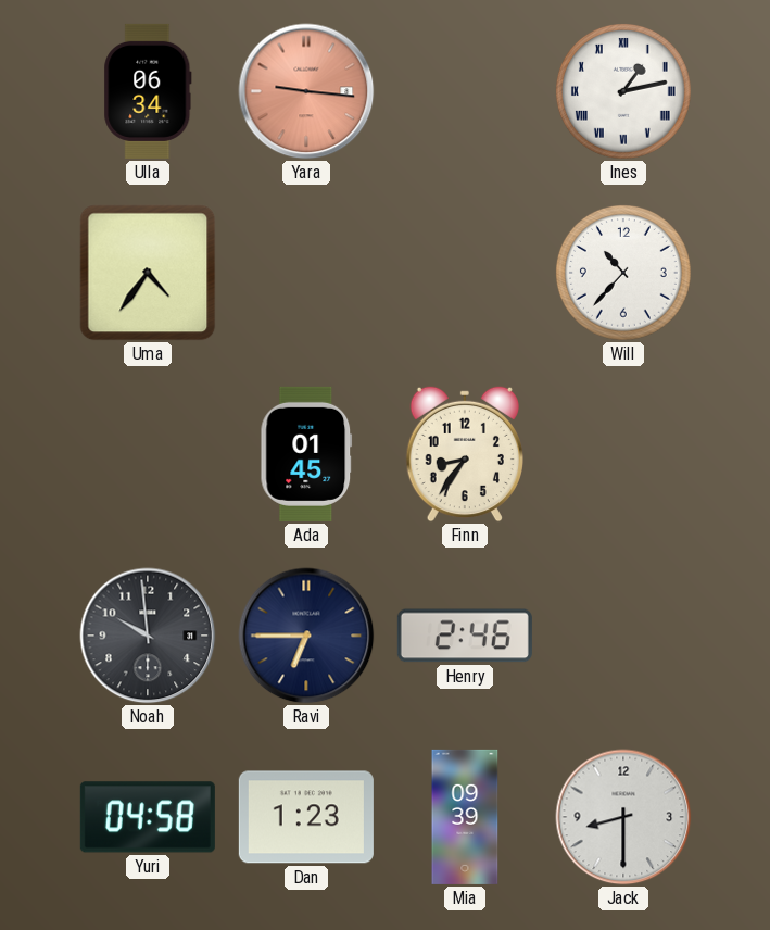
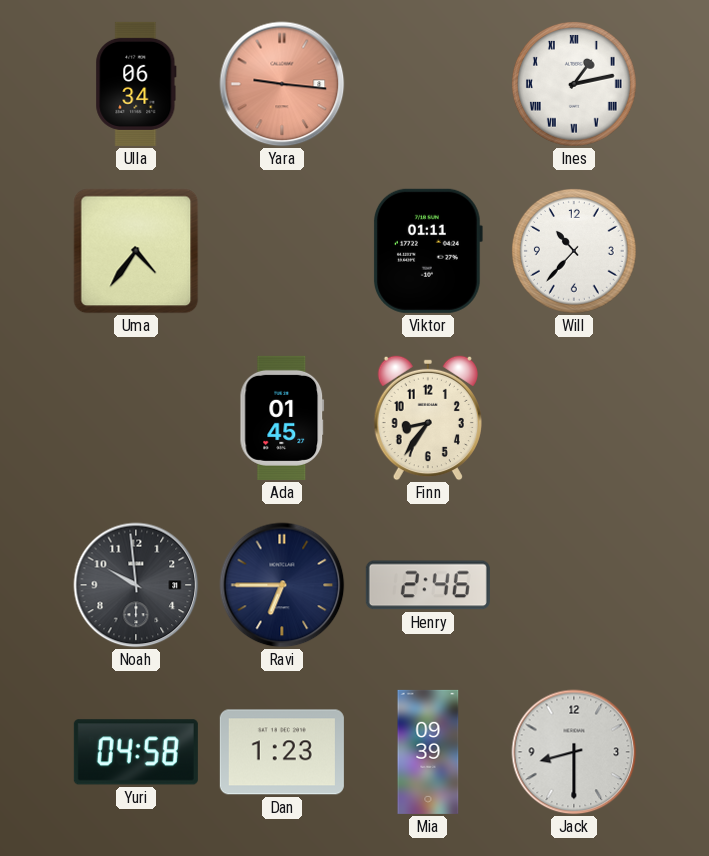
Viktor: none -> 01:11
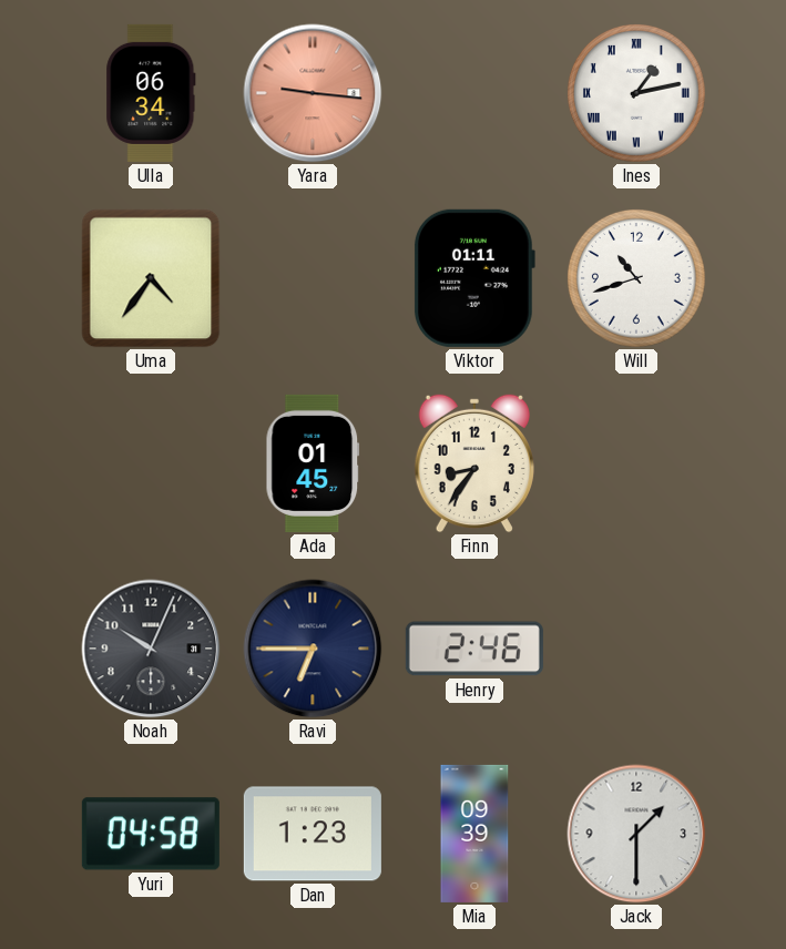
Will: 10:37 -> 10:42
Noah: 9:59 -> 10:04
Jack: 8:30 -> 1:30
